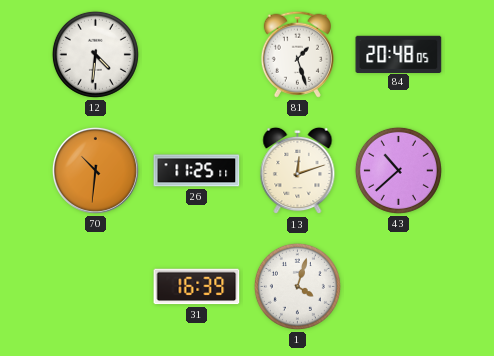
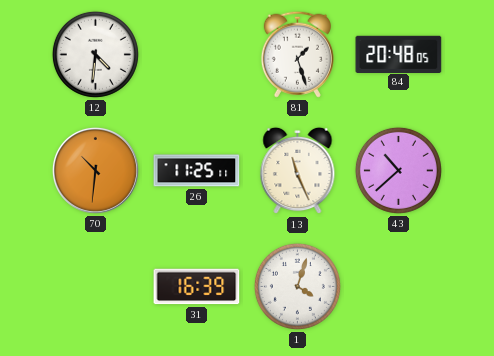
13: 12:12 -> 11:26
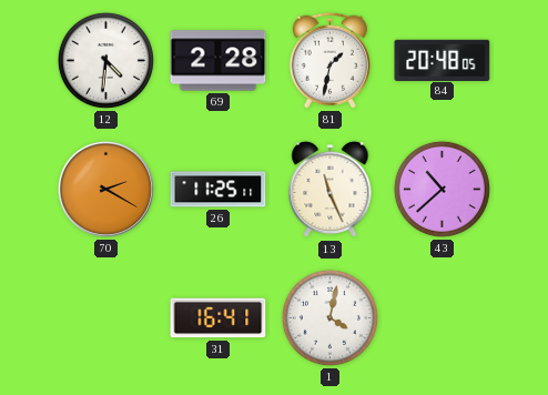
69: none -> 2:28
81: 1:27 -> 1:32
70: 10:31 -> 2:20
31: 16:39 -> 16:41
1: 4:03 -> 4:02
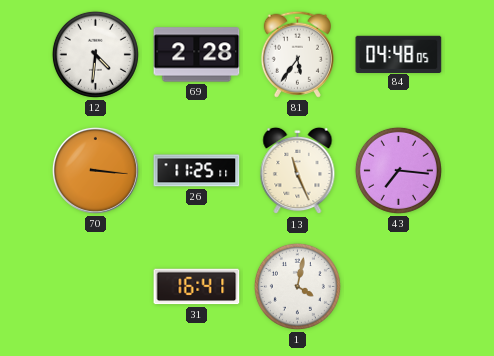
81: 1:32 -> 5:36
84: 20:48 -> 04:48
70: 2:20 -> 3:16
43: 10:38 -> 7:16
